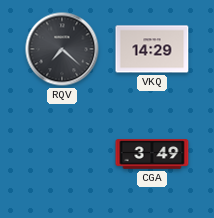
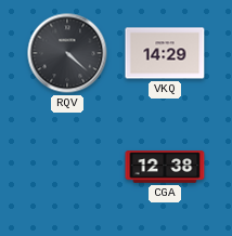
RQV: 7:22 -> 4:22
CGA: 3:49 -> 12:38
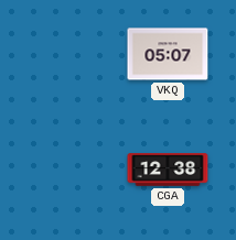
RQV: 4:22 -> none
VKQ: 14:29 -> 05:07
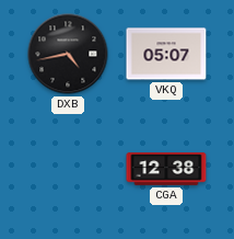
DXB: none -> 4:43
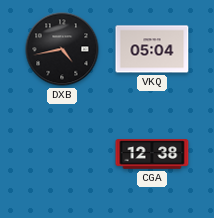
VKQ: 05:07 -> 05:04
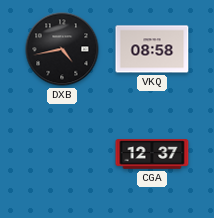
VKQ: 05:04 -> 08:58
CGA: 12:38 -> 12:37
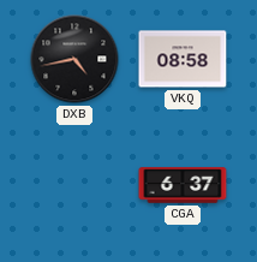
CGA: 12:37 -> 6:37
